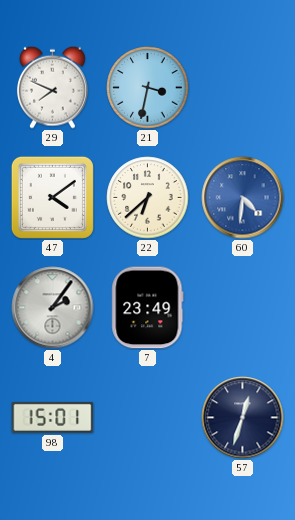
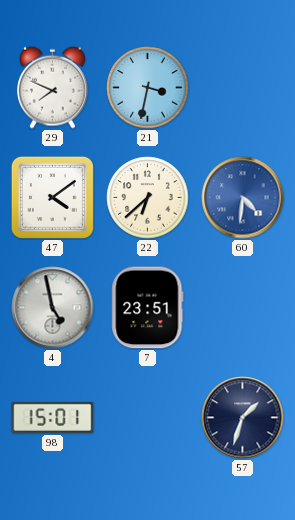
4: 2:06 -> 4:58
7: 23:49 -> 23:51
57: 12:33 -> 1:33
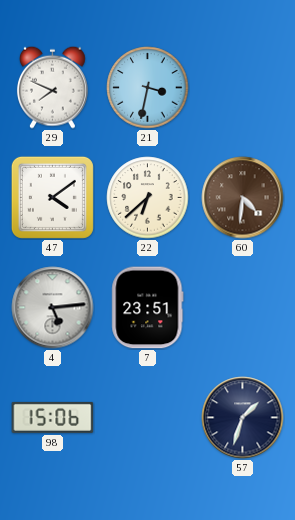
60 dial: blue -> brown
4: 4:58 -> 5:14
98: 15:01 -> 15:06
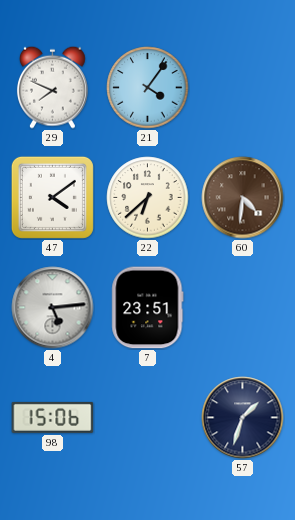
21: 3:32 -> 4:06
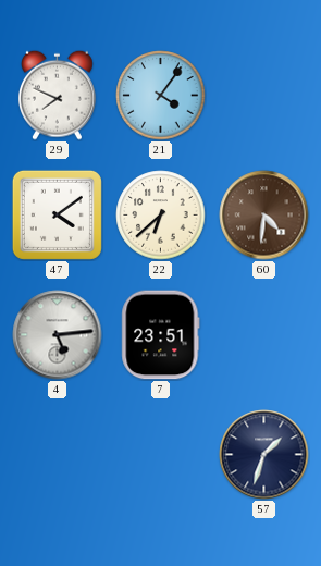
98: 15:06 -> none
